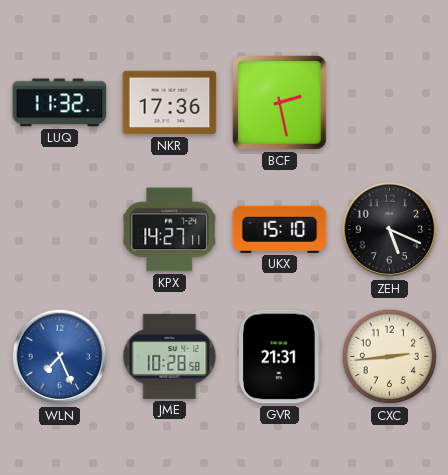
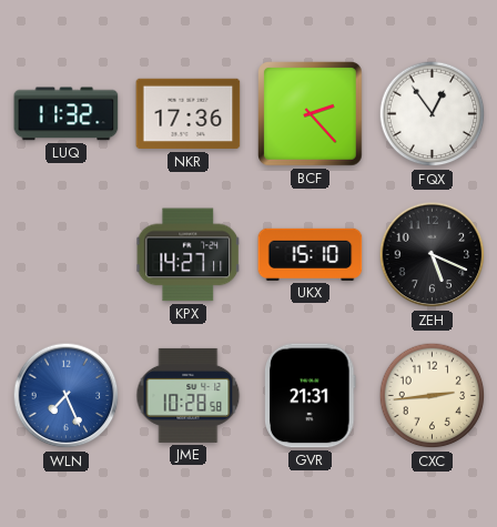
BCF: 2:28 -> 2:23
FQX: none -> 12:54
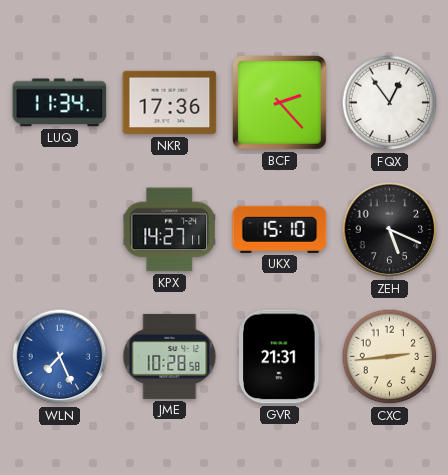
LUQ: 11:32 -> 11:34
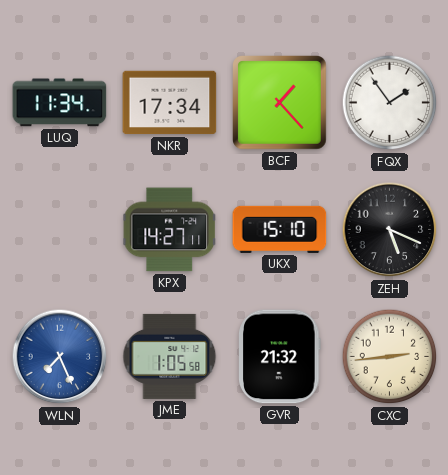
NKR: 17:36 -> 17:34
BCF: 2:23 -> 1:23
FQX: 12:54 -> 1:54
JME: 10:28 -> 1:05
GVR: 21:31 -> 21:32
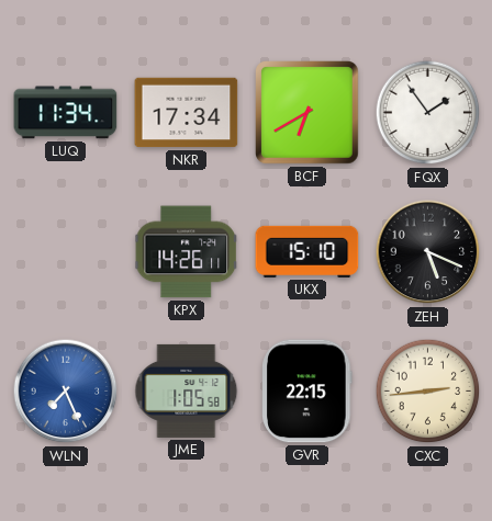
BCF: 1:23 -> 6:40
KPX: 14:27 -> 14:26
GVR: 21:32 -> 22:15
